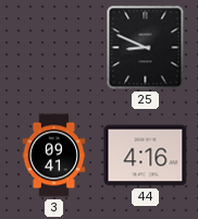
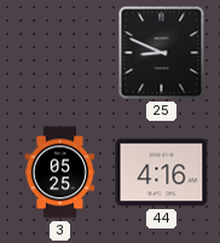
3: 09:41 -> 05:25
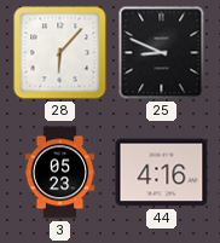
28: none -> 6:07
3: 05:25 -> 05:23
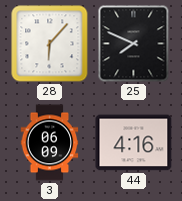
25: 8:49 -> 7:49
3: 05:23 -> 06:09
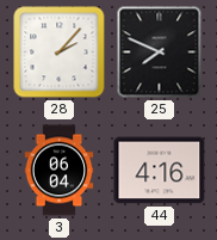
28: 6:07 -> 2:07
3: 06:09 -> 06:04
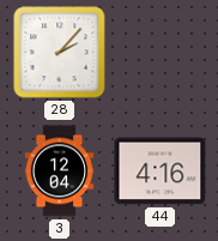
25: 7:49 -> none
3: 06:04 -> 12:04
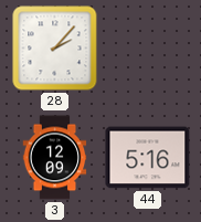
3: 12:04 -> 12:09
44: 4:16 -> 5:16
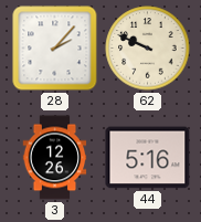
62: none -> 9:49
3: 12:09 -> 12:26
